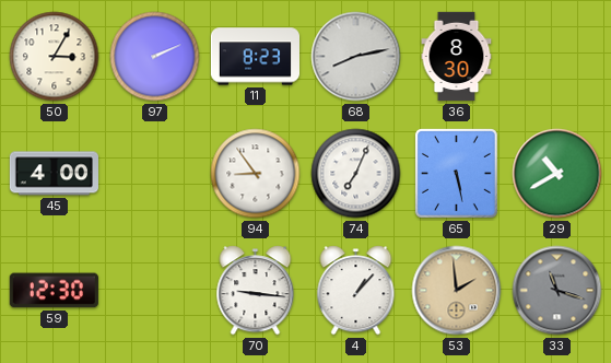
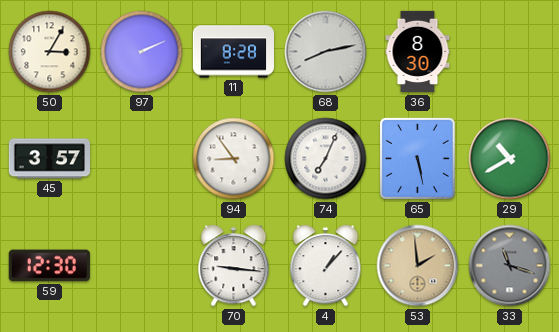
11: 8:23 -> 8:28
45: 4:00 -> 3:57
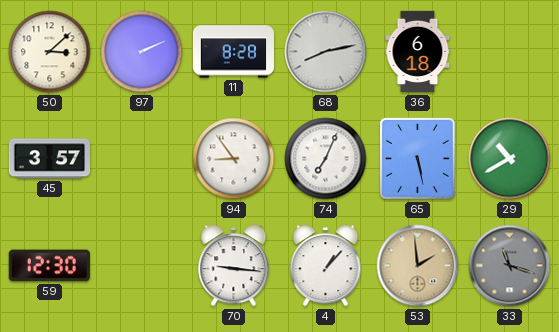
50: 3:05 -> 3:08
36: 8:30 -> 6:18
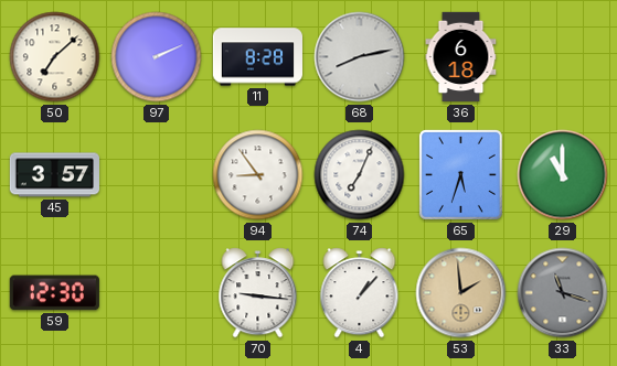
50: 3:08 -> 7:08
65: 5:28 -> 5:33
29: 10:40 -> 11:00
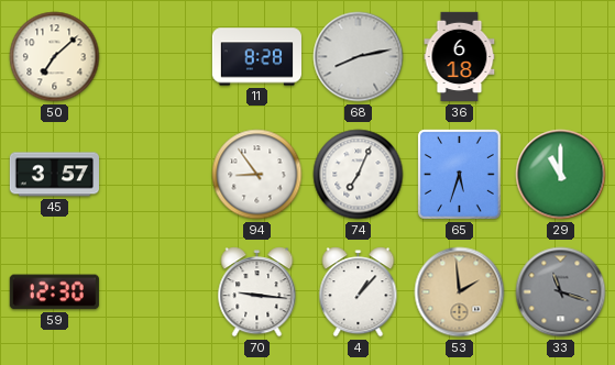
97: 2:11 -> none
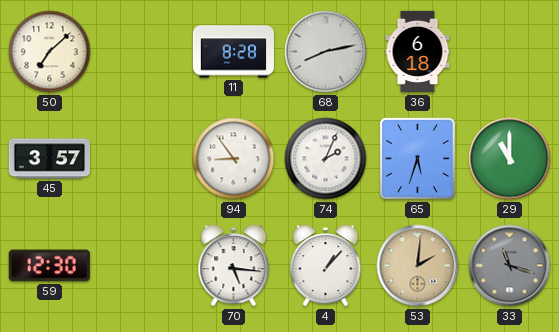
74: 7:04 -> 2:04
70: 9:16 -> 5:16
53: 1:59 -> 2:01
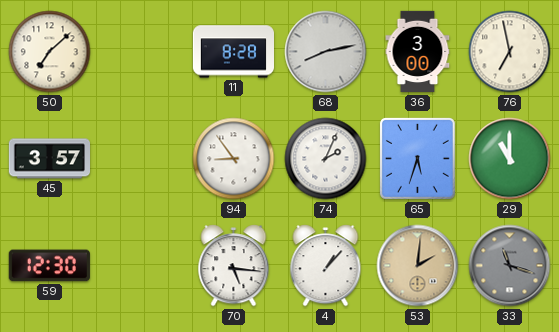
36: 6:18 -> 3:00
76: none -> 6:58
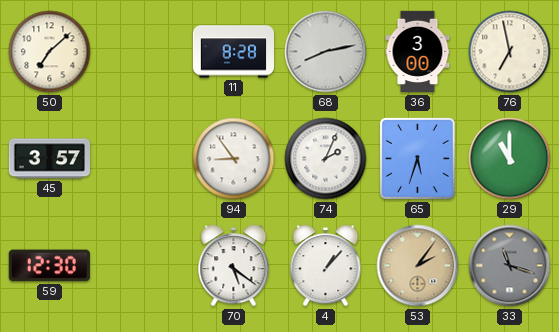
70: 5:16 -> 5:21
53: 2:01 -> 2:06
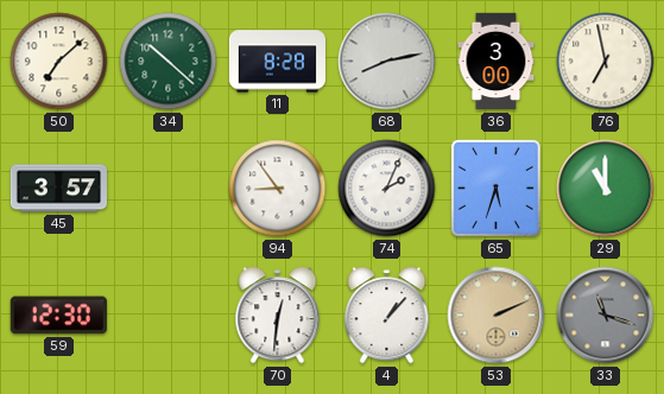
34: none -> 10:22
70: 5:21 -> 12:31
53: 2:06 -> 2:11
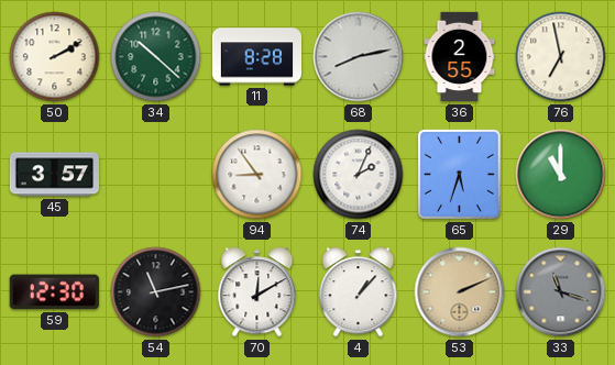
50: 7:08 -> 2:10
36: 3:00 -> 2:55
54: none -> 11:13
70: 12:31 -> 12:10
